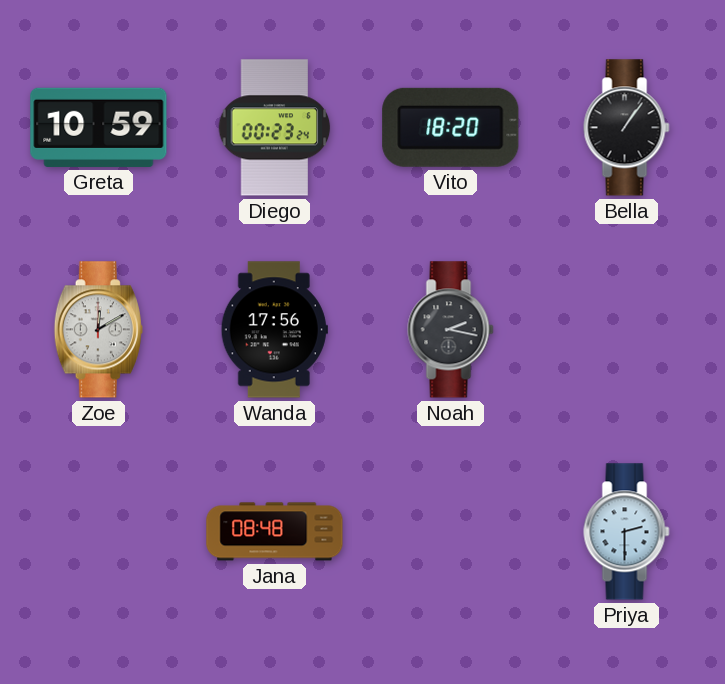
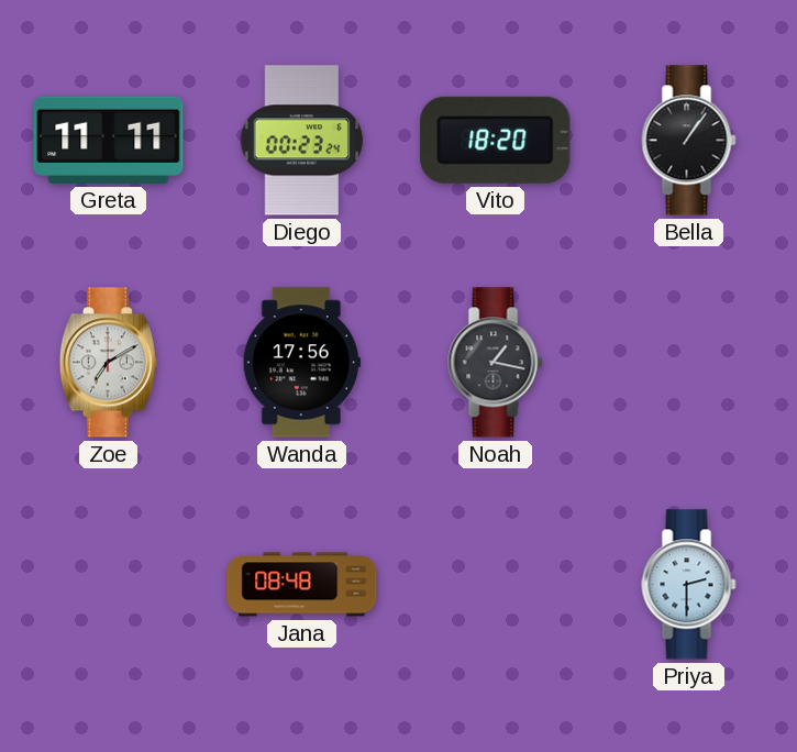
Greta: 10:59 -> 11:11
Zoe: 12:10 -> 7:10
Noah: 2:17 -> 1:17
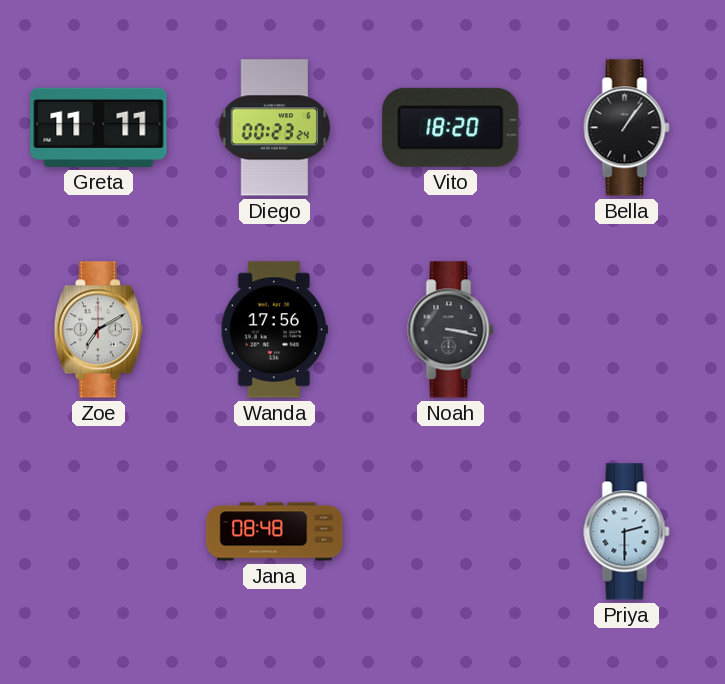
Noah: 1:17 -> 3:17
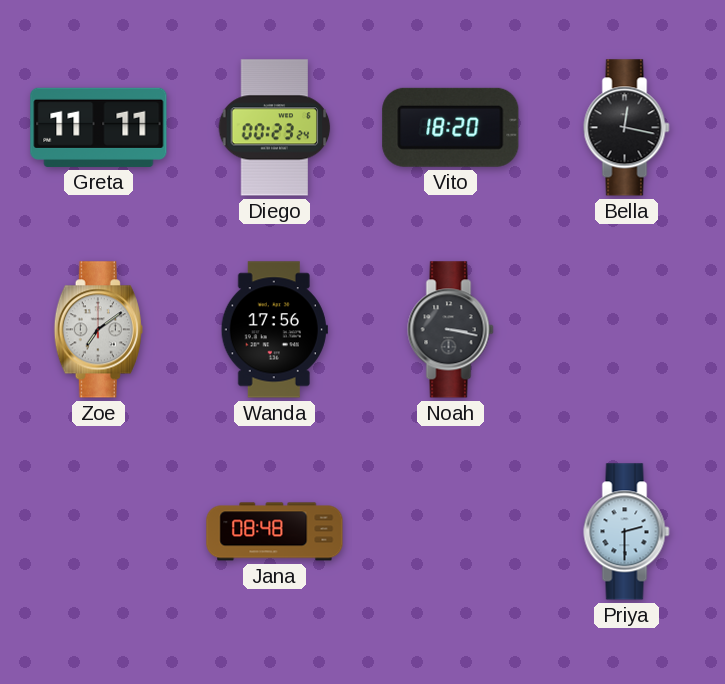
Bella: 1:06 -> 12:17
Zoe: 7:10 -> 7:09
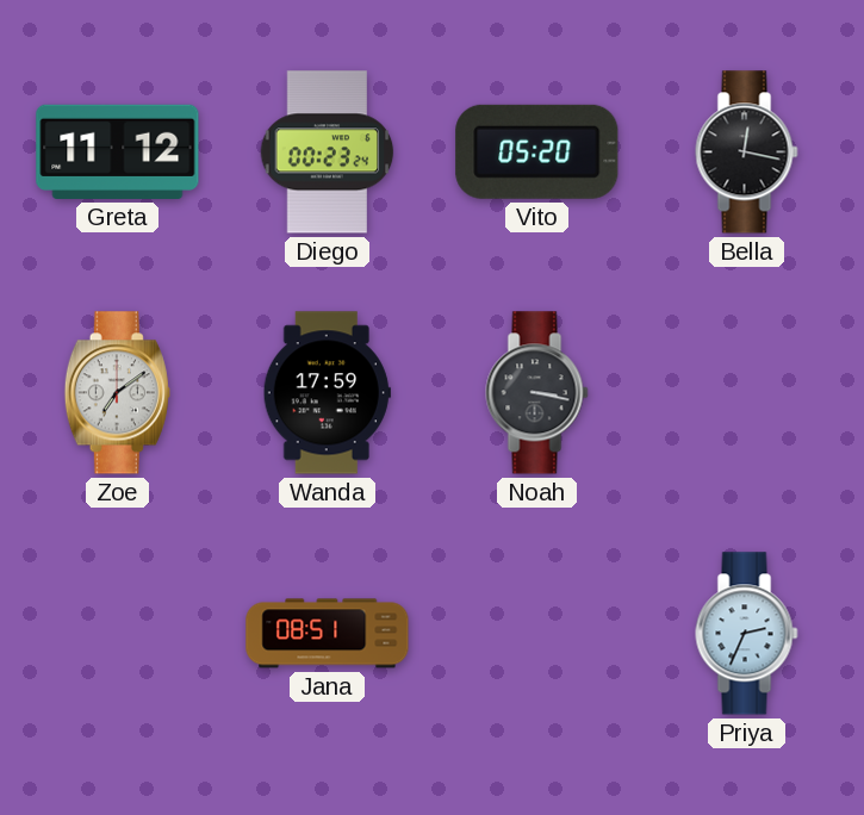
Greta: 11:11 -> 11:12
Vito: 18:20 -> 05:20
Wanda: 17:56 -> 17:59
Jana: 08:48 -> 08:51
Priya: 2:30 -> 2:34
